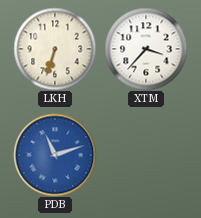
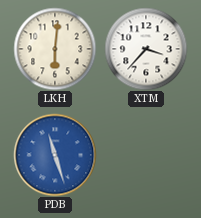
LKH: 6:33 -> 6:01
PDB: 11:12 -> 11:27
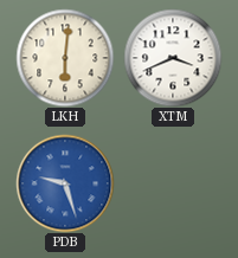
XTM: 3:37 -> 3:41
PDB: 11:27 -> 9:27
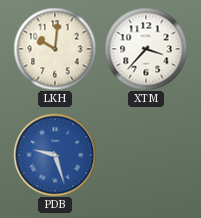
LKH: 6:01 -> 10:01
XTM: 3:41 -> 3:37
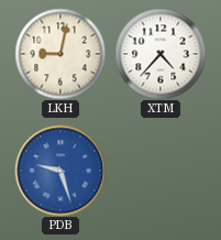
LKH: 10:01 -> 9:02
XTM: 3:37 -> 4:37
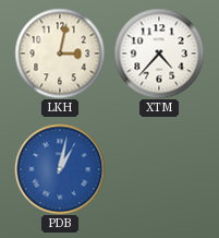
LKH: 9:02 -> 3:02
PDB: 9:27 -> 1:02
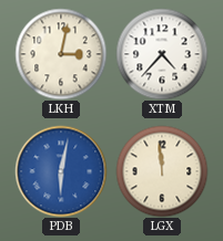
PDB: 1:02 -> 6:02
LGX: none -> 11:59
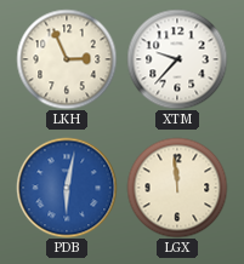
LKH: 3:02 -> 2:56
XTM: 4:37 -> 9:37
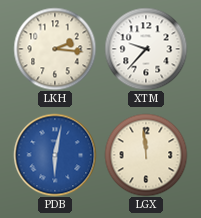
LKH: 2:56 -> 2:16
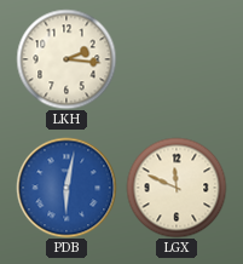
XTM: 9:37 -> none
LGX: 11:59 -> 11:49
